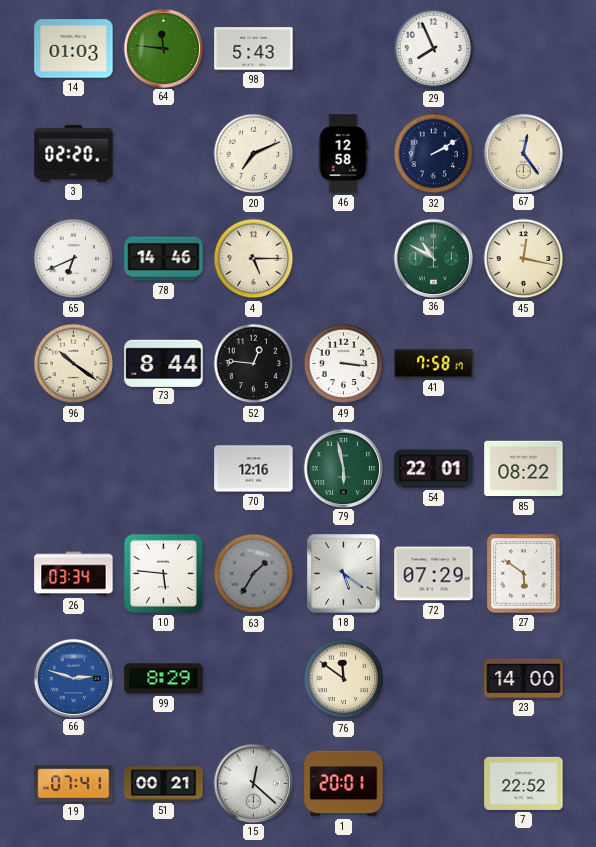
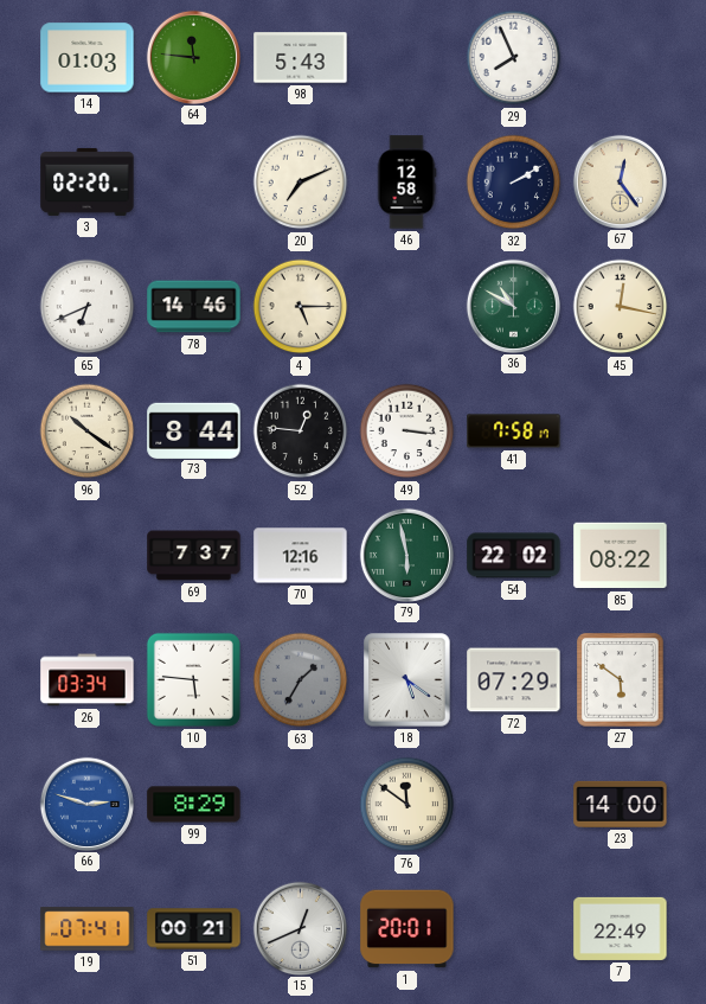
69: none -> 7:37
54: 22:01 -> 22:02
15: 12:22 -> 12:41
7: 22:52 -> 22:49
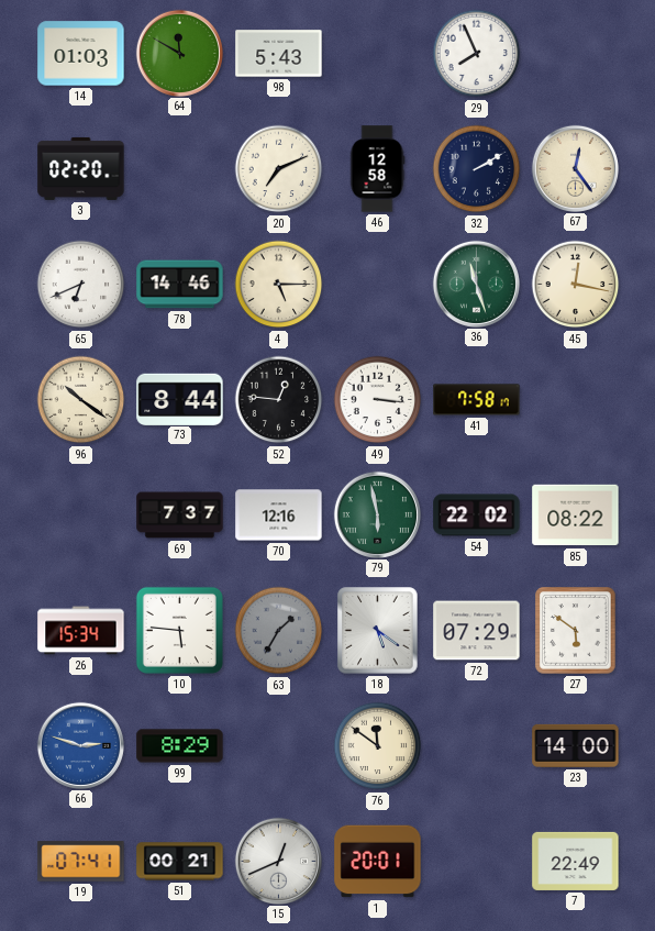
64: 11:46 -> 11:50
36: 10:50 -> 11:27
26: 03:34 -> 15:34
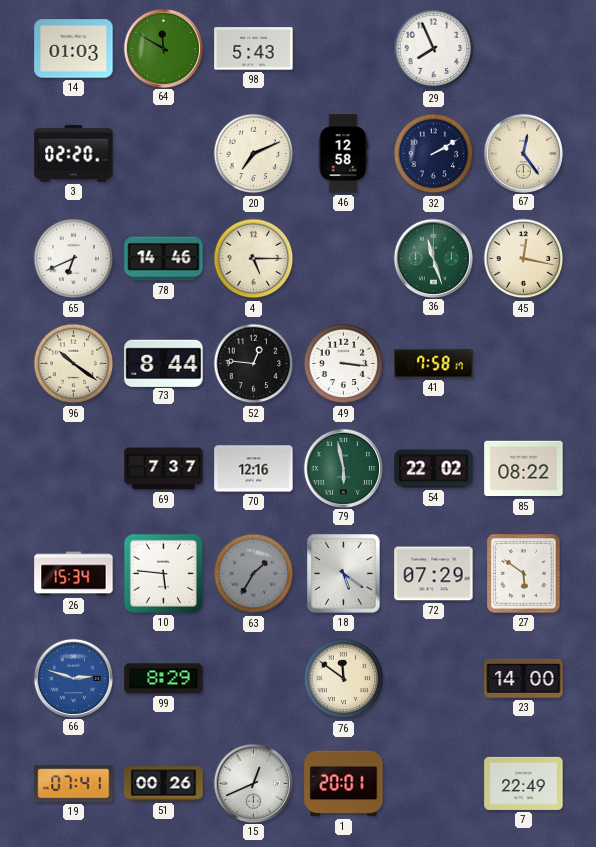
51: 00:21 -> 00:26
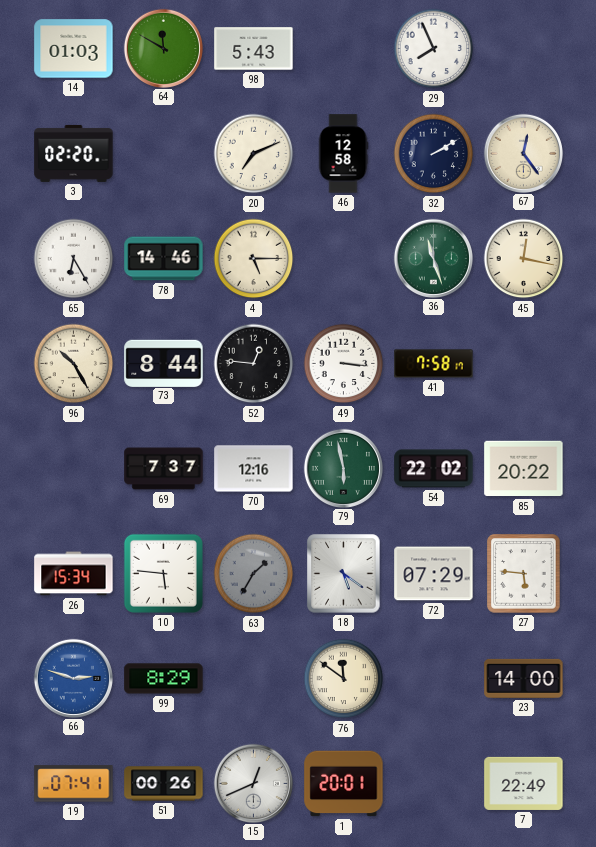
65: 6:41 -> 6:25
96: 10:21 -> 10:25
85: 08:22 -> 20:22
27: 5:51 -> 5:46
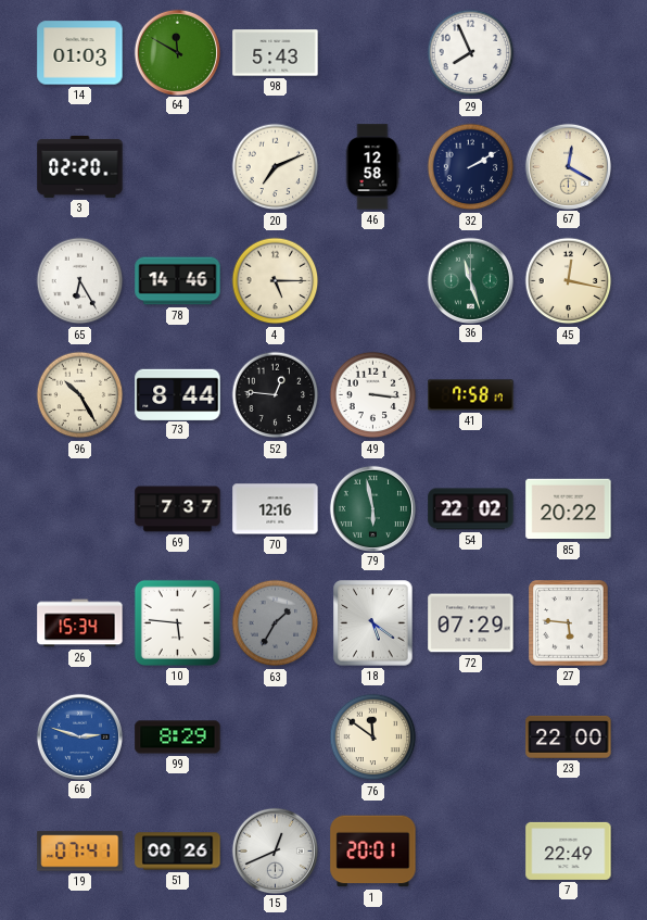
67: 12:24 -> 12:20
23: 14:00 -> 22:00
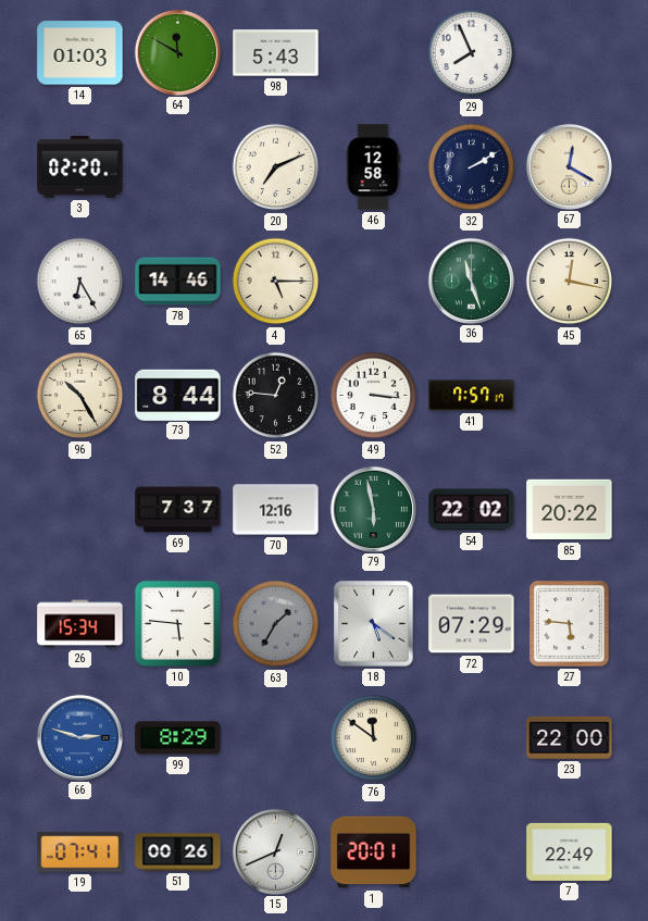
41: 7:58 -> 7:57
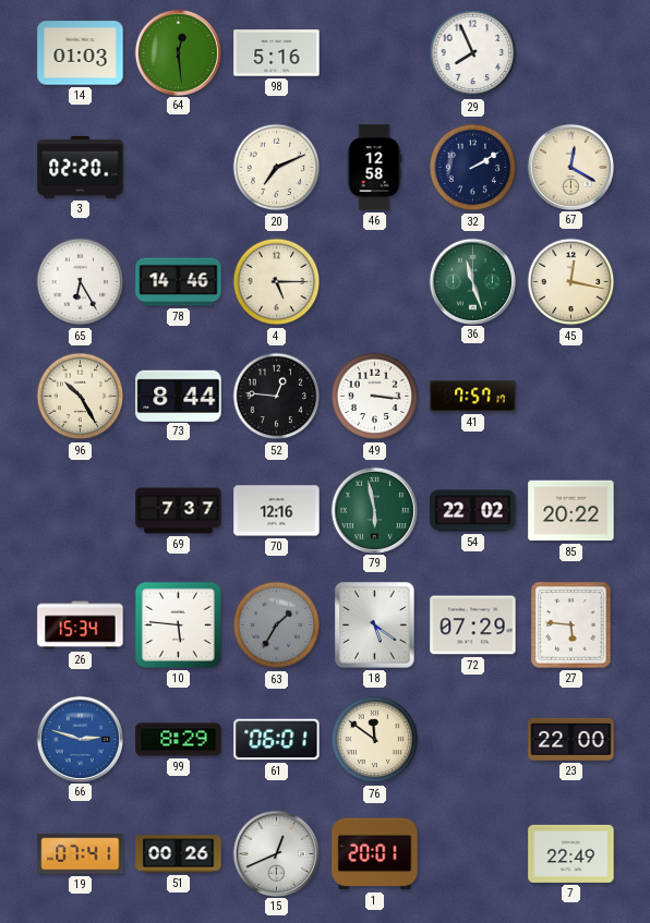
64: 11:50 -> 12:29
98: 5:43 -> 5:16
61: none -> 06:01
